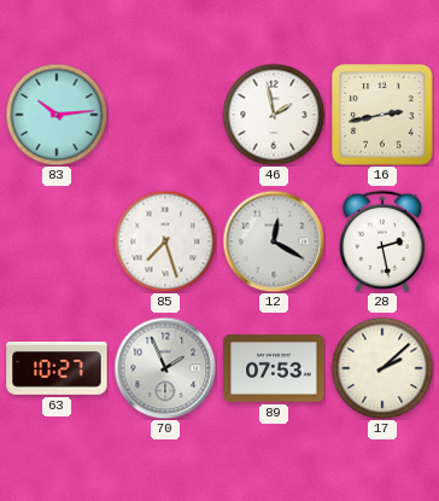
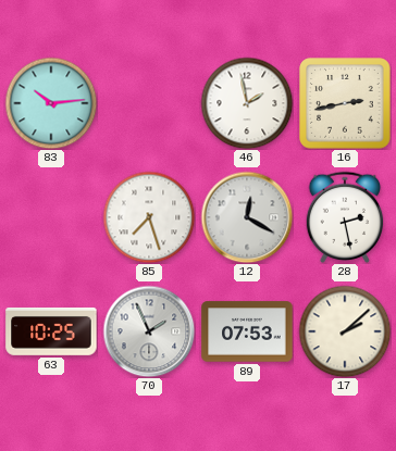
63: 10:27 -> 10:25
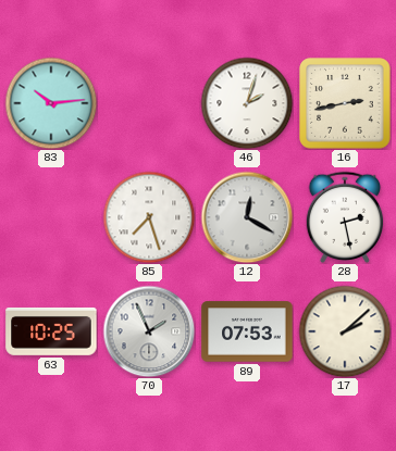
46: 1:58 -> 2:03
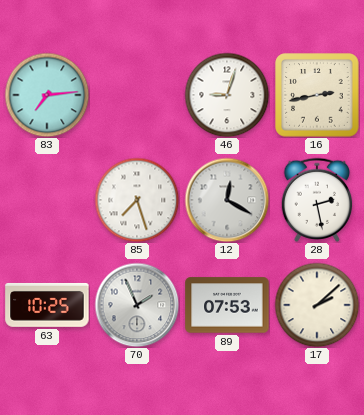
83: 10:14 -> 7:14
46: 2:03 -> 9:03
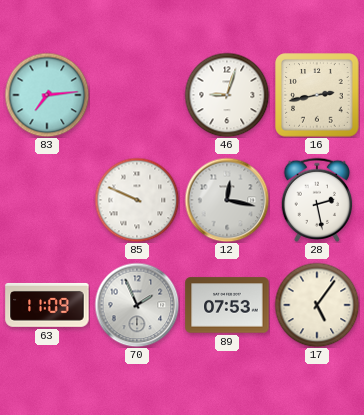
85: 7:27 -> 9:49
12: 12:20 -> 12:17
63: 10:25 -> 11:09
17: 2:08 -> 5:06
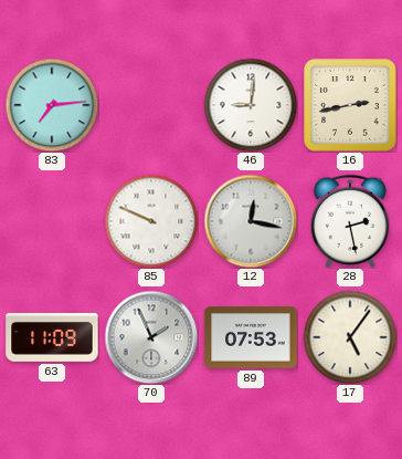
46: 9:03 -> 9:01
